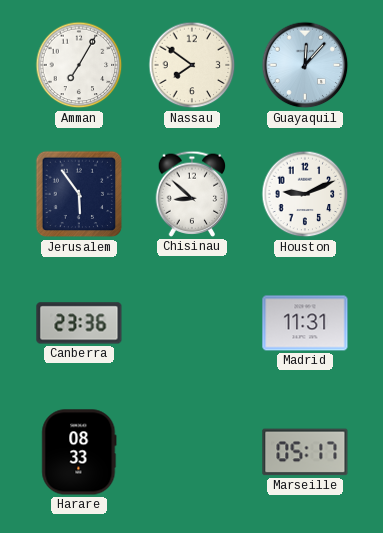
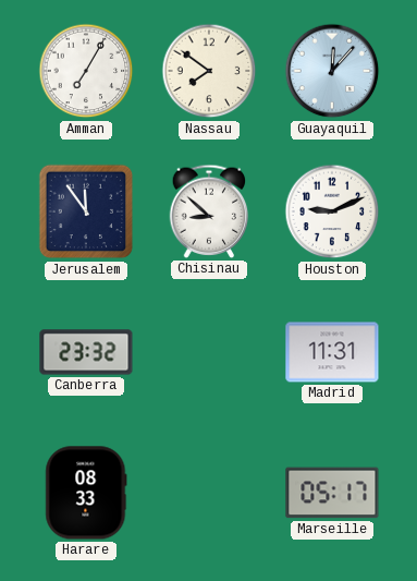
Jerusalem: 5:54 -> 11:54
Canberra: 23:36 -> 23:32
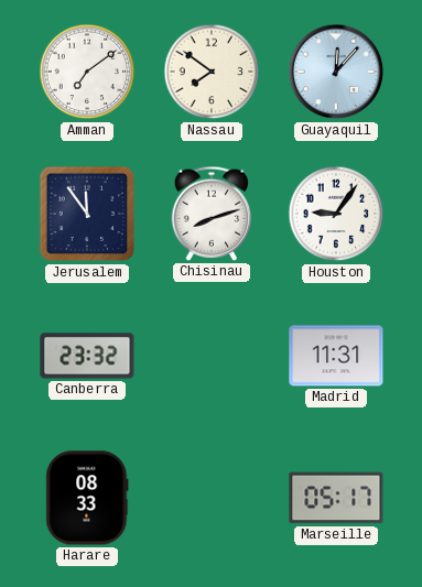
Amman: 7:05 -> 7:09
Chisinau: 8:52 -> 8:12
Houston: 9:11 -> 9:06
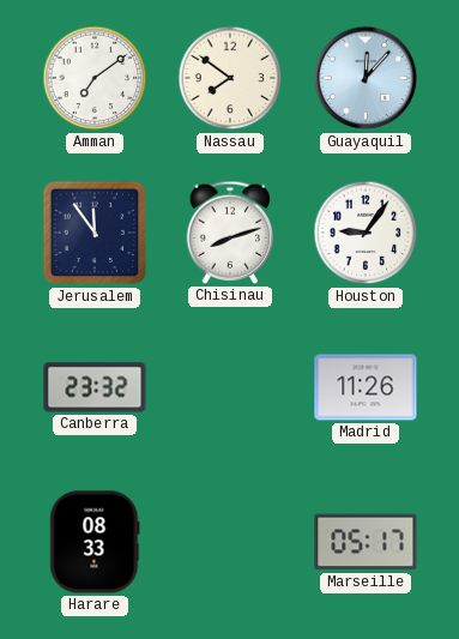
Madrid: 11:31 -> 11:26
